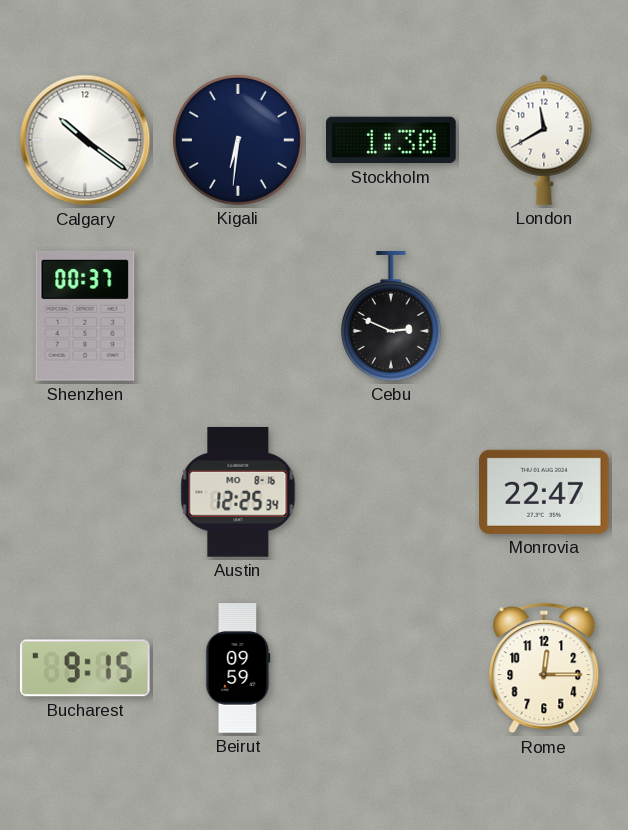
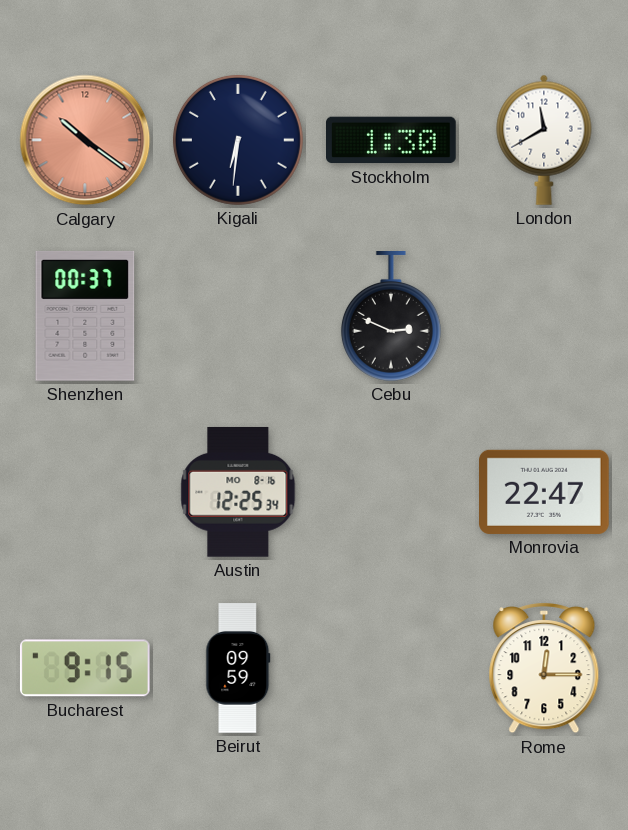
Calgary dial: white -> salmon
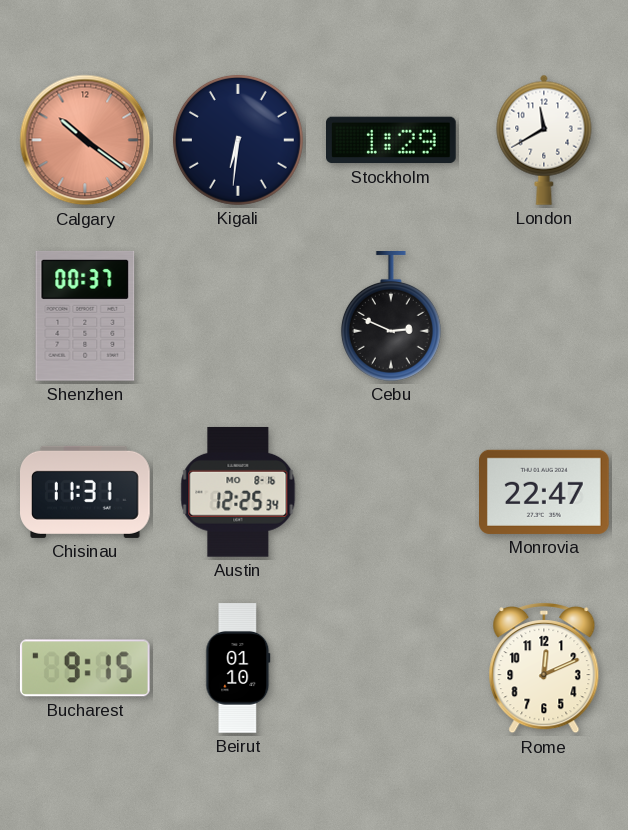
Stockholm: 1:30 -> 1:29
Chisinau: none -> 11:31
Beirut: 09:59 -> 01:10
Rome: 12:15 -> 12:11
